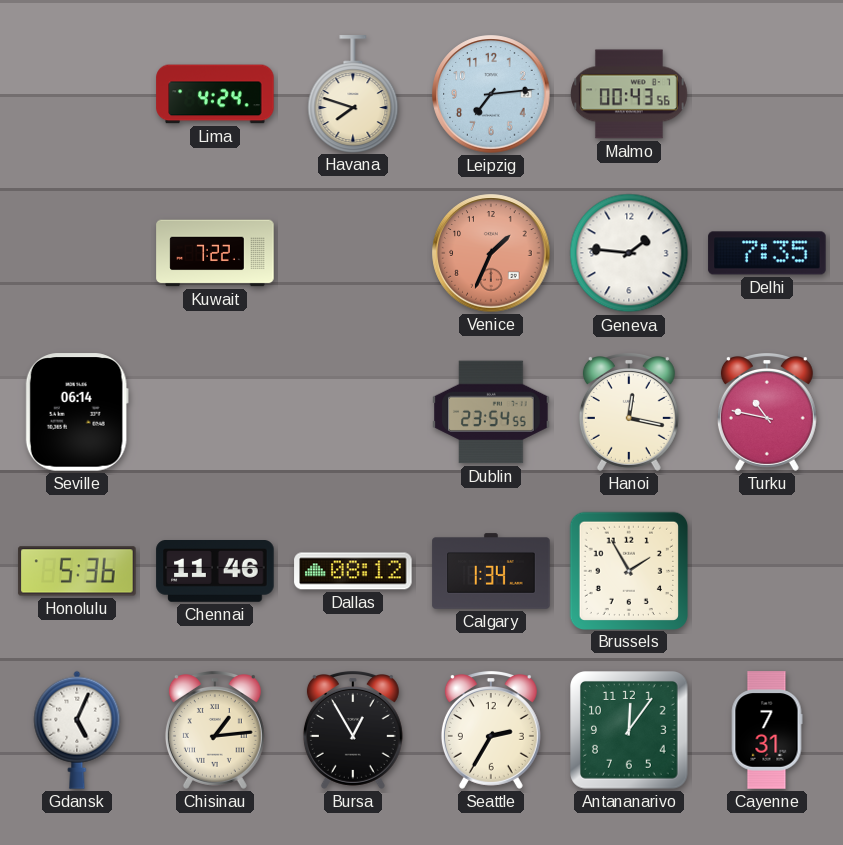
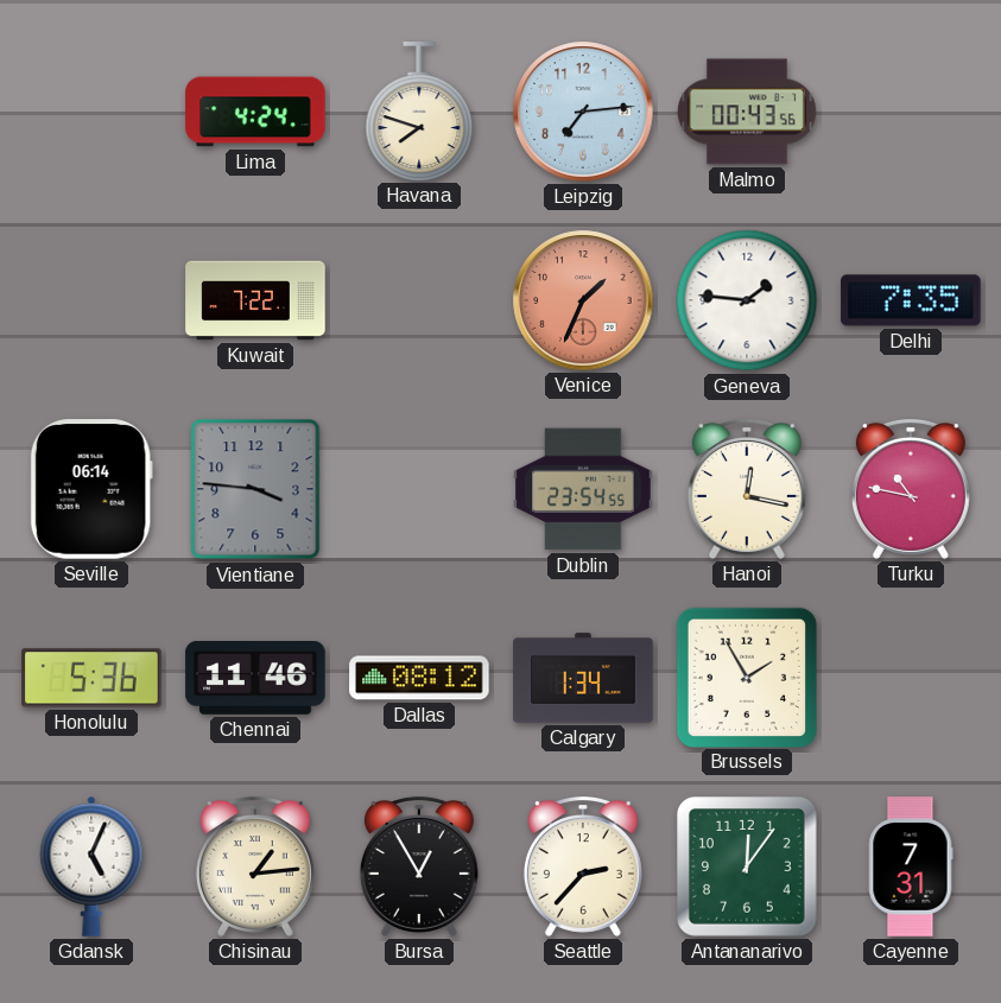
Vientiane: none -> 3:46
Seattle: 2:35 -> 2:37
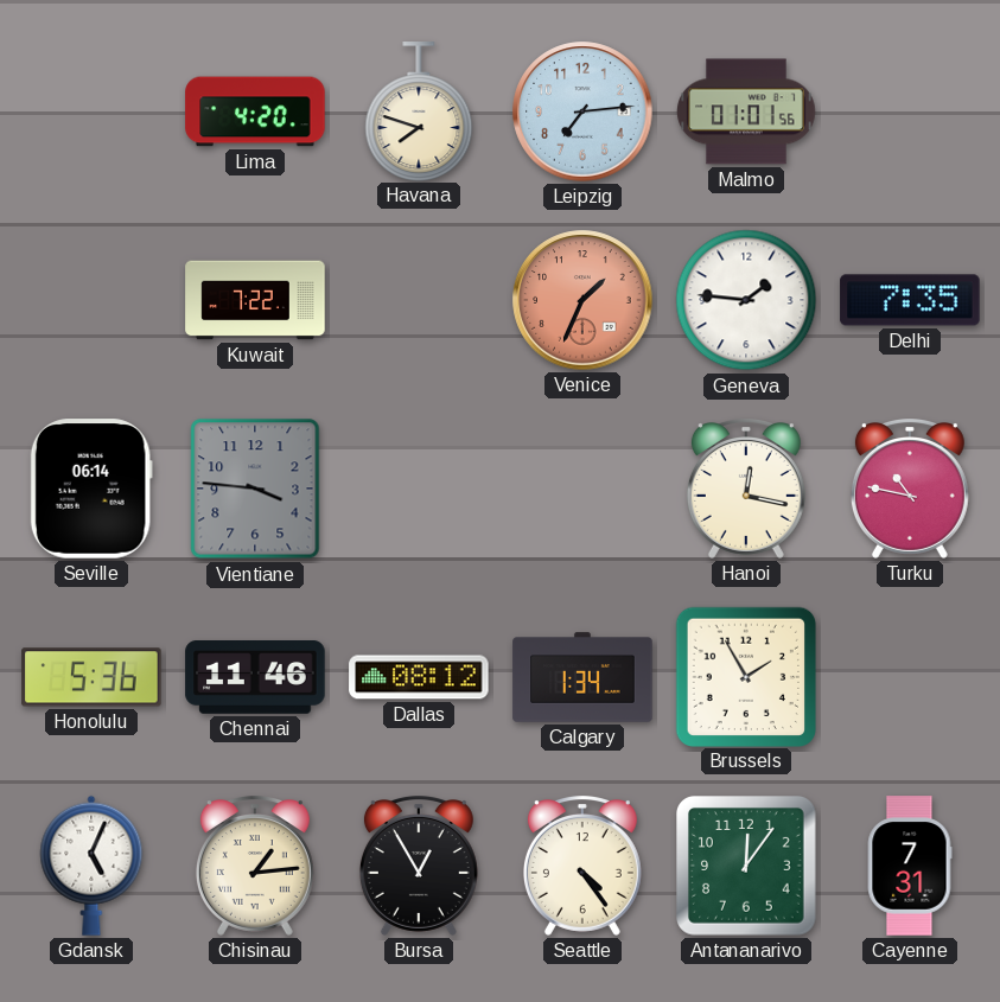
Lima: 4:24 -> 4:20
Malmo: 00:43 -> 01:01
Dublin: 23:54 -> none
Seattle: 2:37 -> 4:24
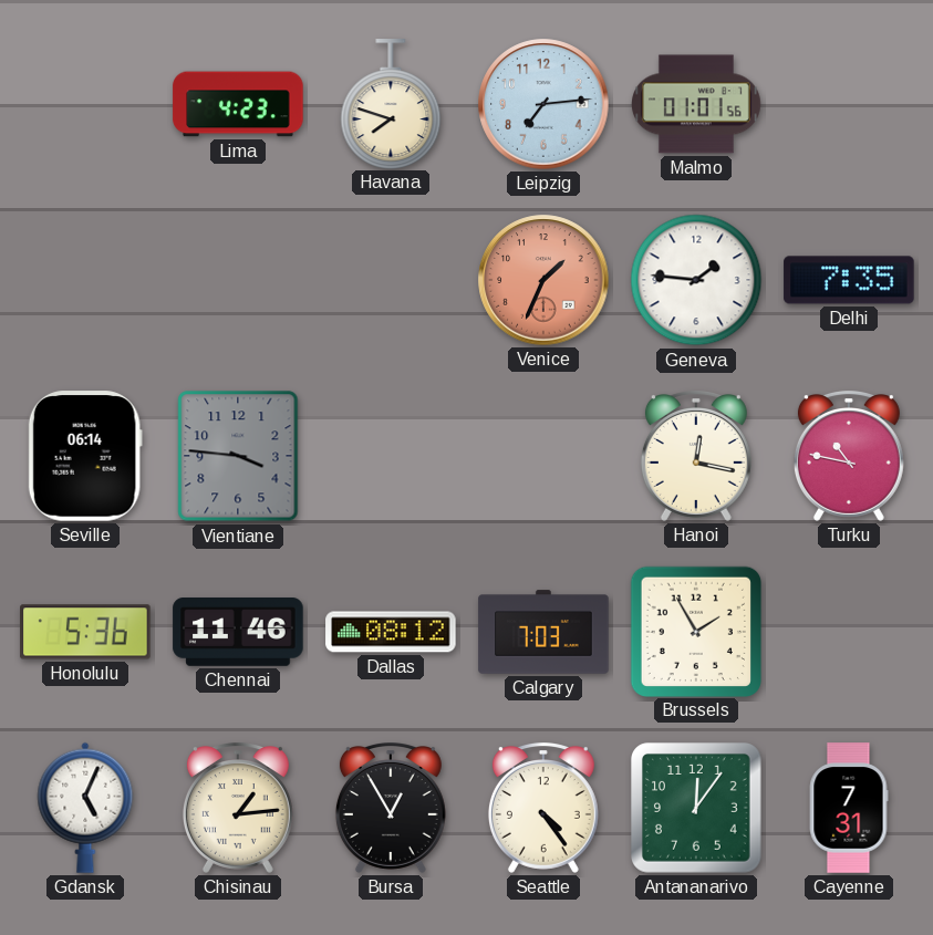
Lima: 4:20 -> 4:23
Kuwait: 7:22 -> none
Calgary: 1:34 -> 7:03
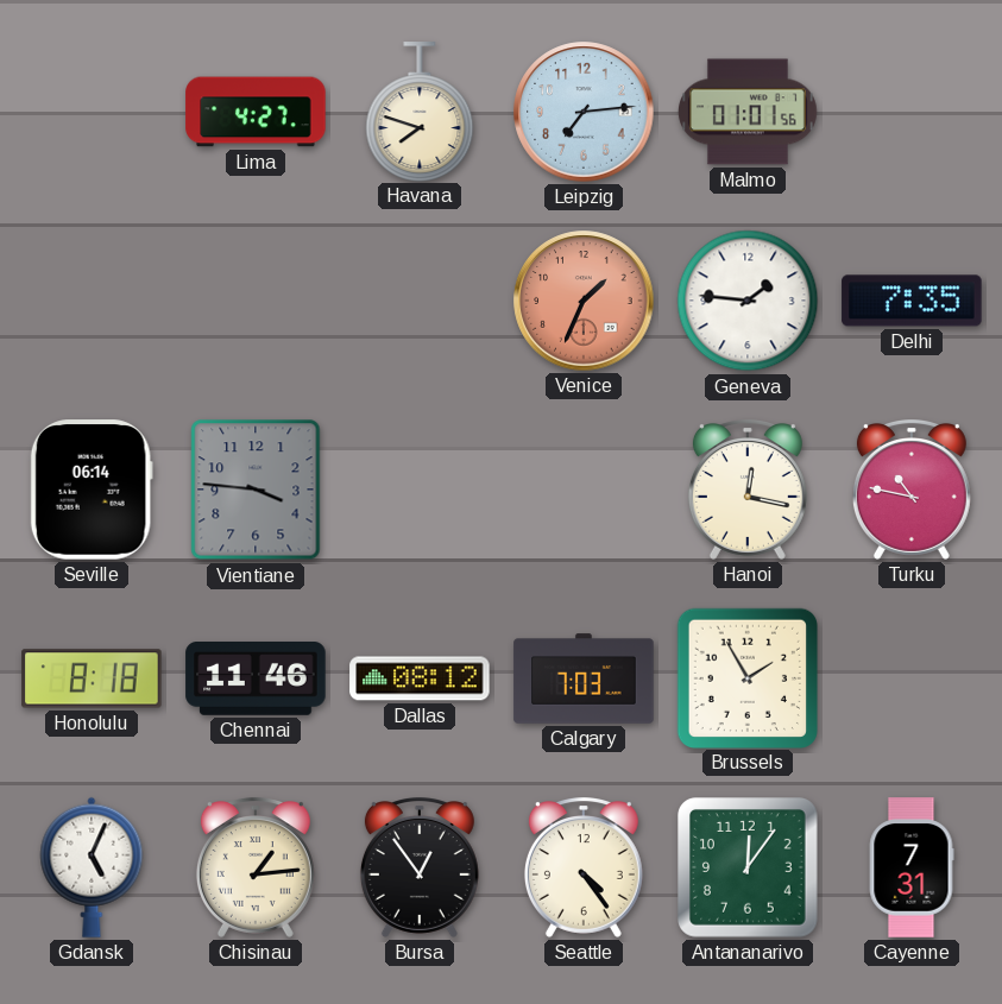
Lima: 4:23 -> 4:27
Honolulu: 5:36 -> 8:18
Bursa: 12:55 -> 12:54
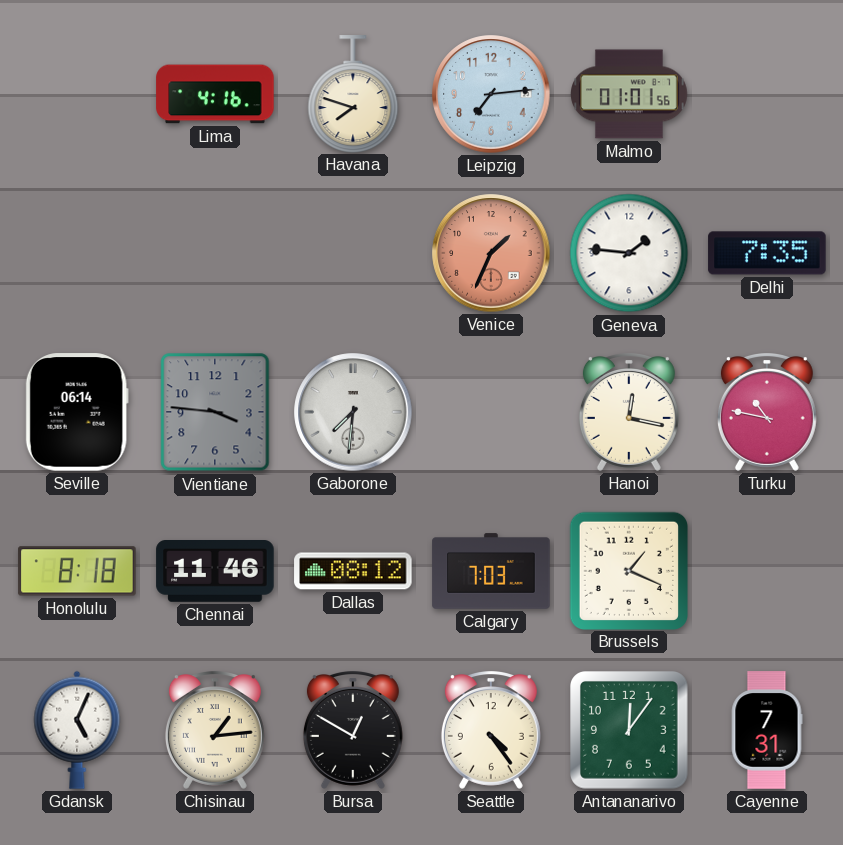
Lima: 4:27 -> 4:16
Gaborone: none -> 7:31
Brussels: 1:55 -> 1:19
Bursa: 12:54 -> 12:50
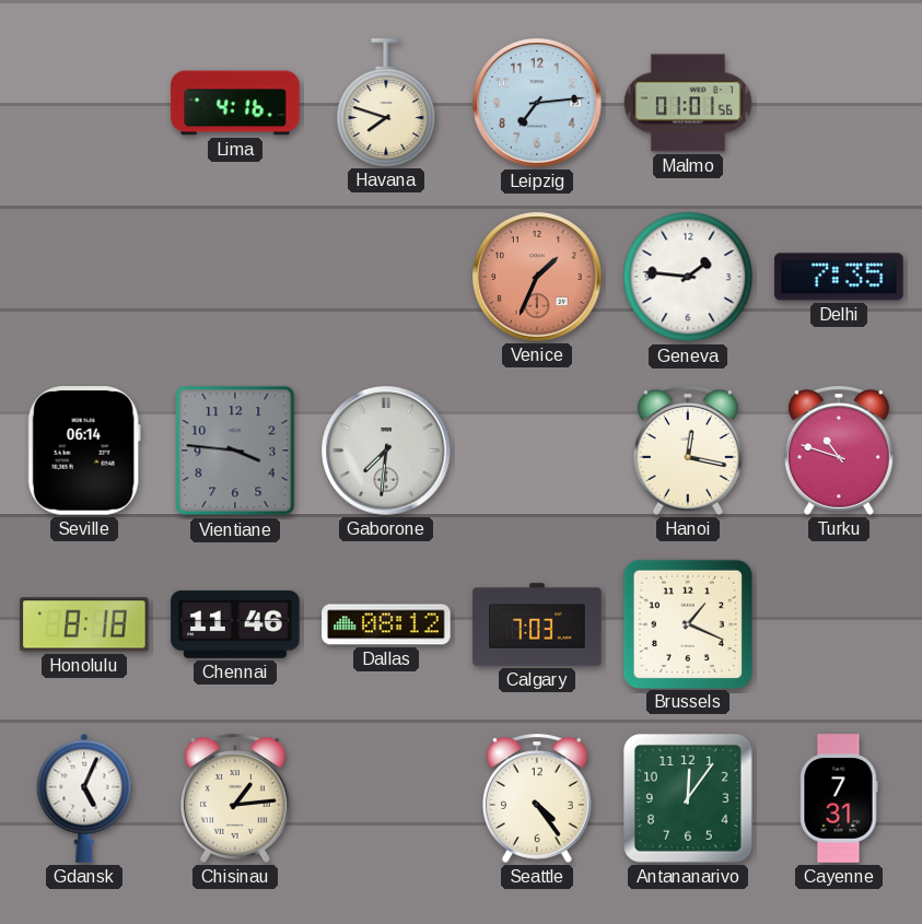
Turku: 10:47 -> 10:48
Bursa: 12:50 -> none
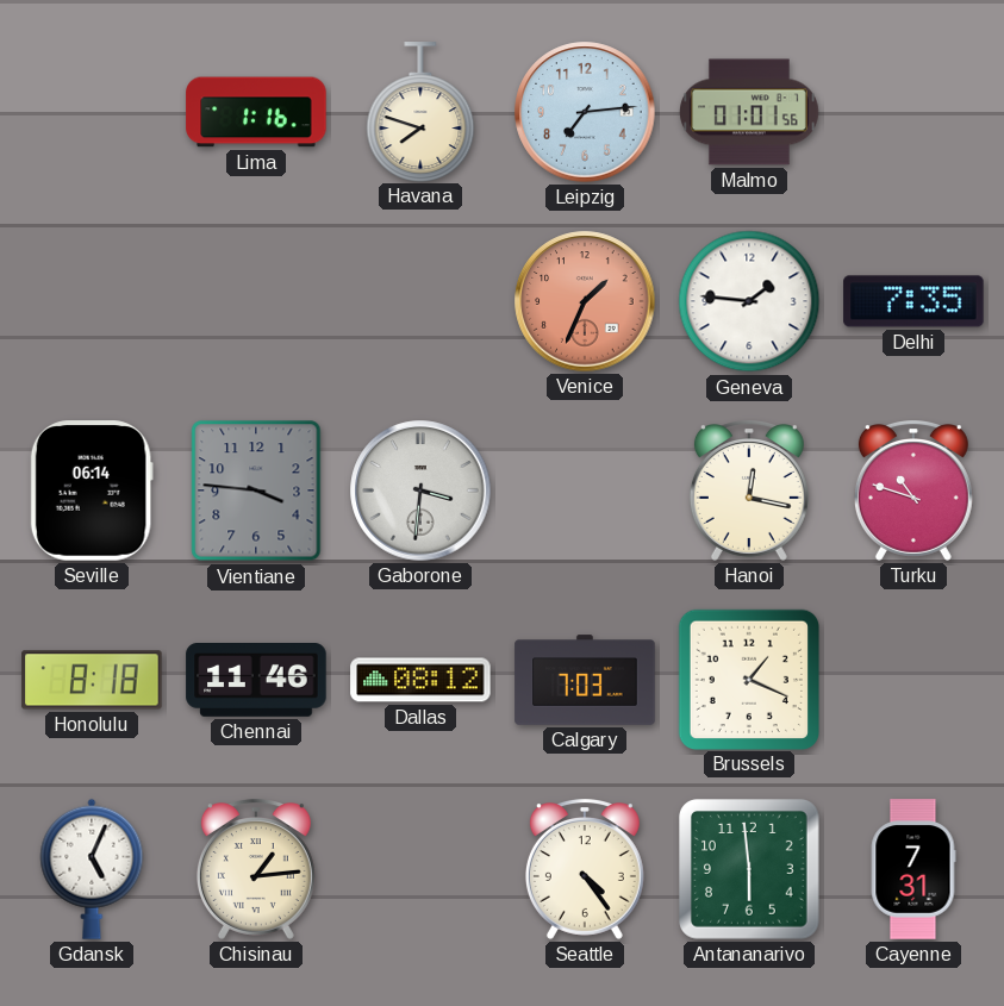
Lima: 4:16 -> 1:16
Gaborone: 7:31 -> 3:31
Antananarivo: 12:06 -> 5:59
